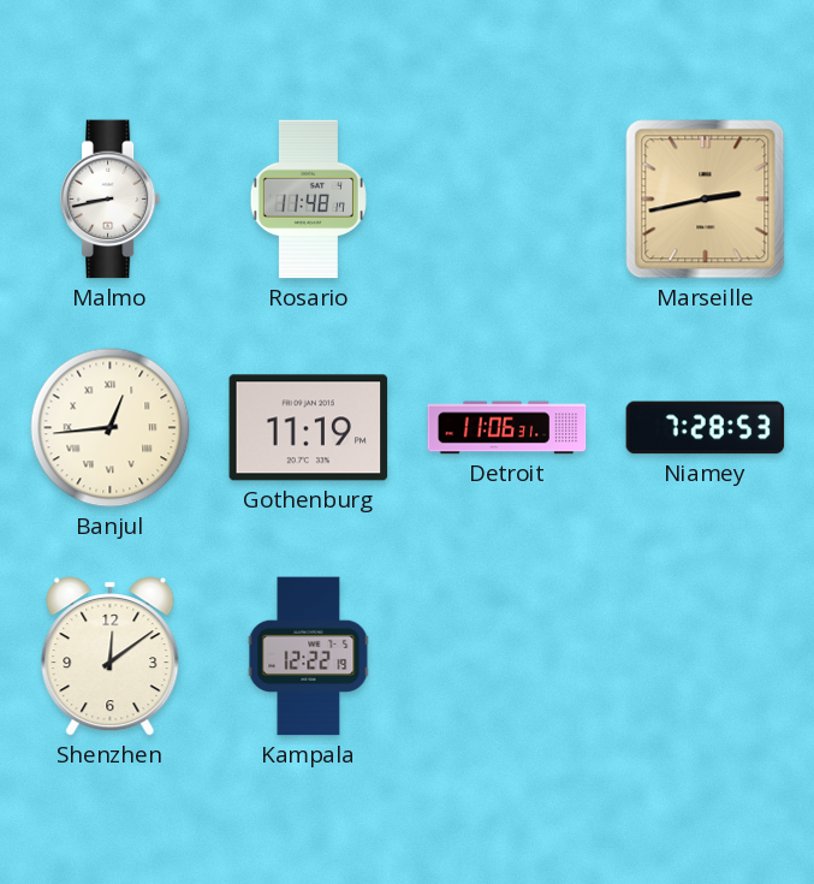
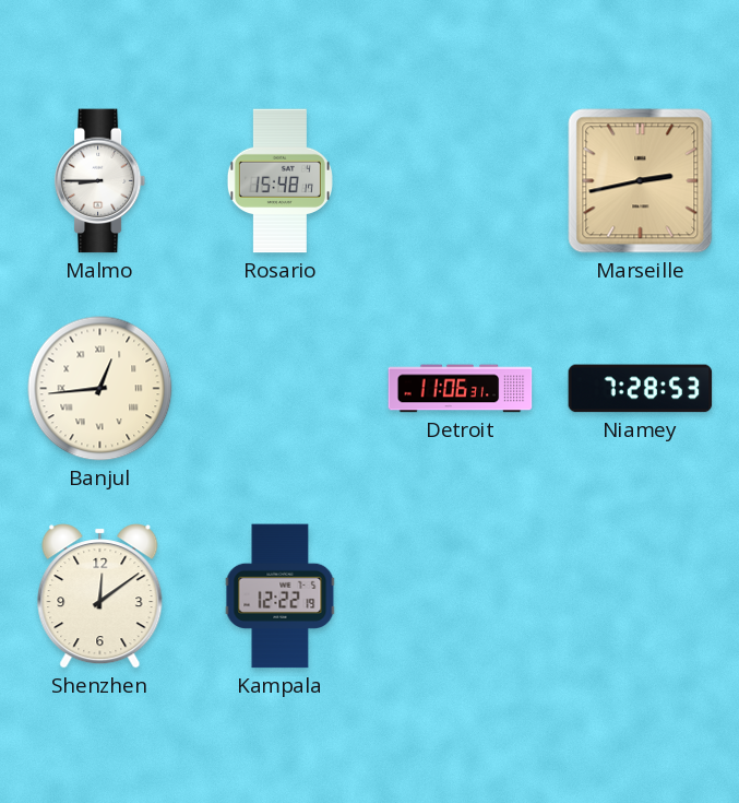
Malmo: 8:43 -> 8:45
Rosario: 11:48 -> 15:48
Gothenburg: 11:19 -> none
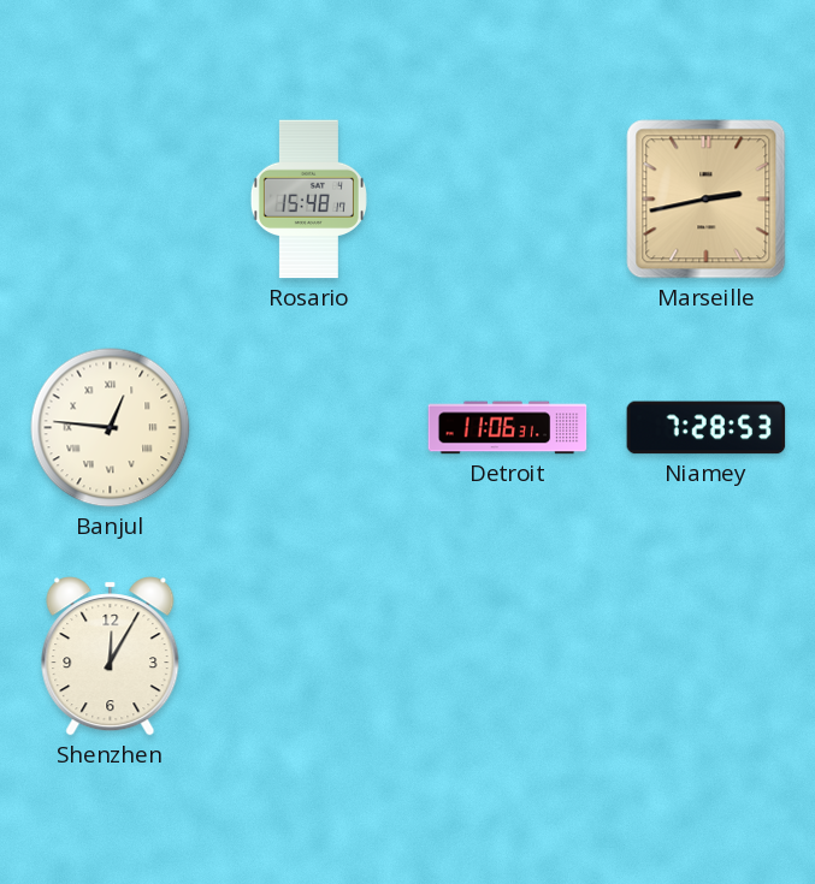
Malmo: 8:45 -> none
Banjul: 12:44 -> 12:46
Shenzhen: 12:09 -> 12:05
Kampala: 12:22 -> none
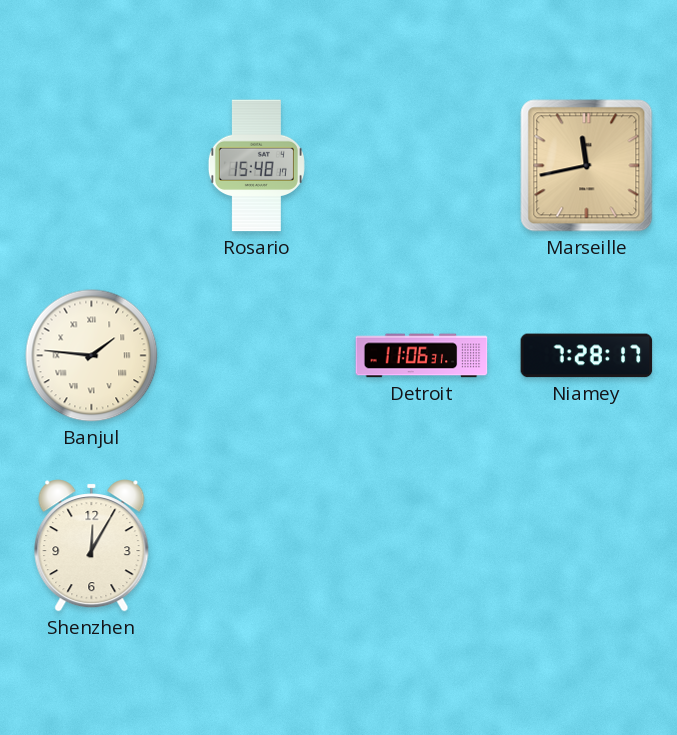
Marseille: 2:43 -> 11:43
Banjul: 12:46 -> 1:46
Niamey: 7:28:53 -> 7:28:17
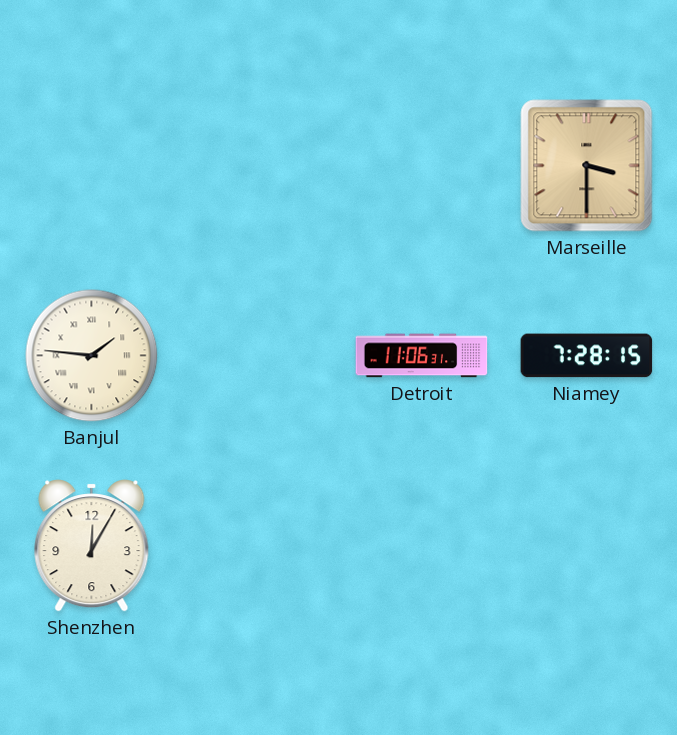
Rosario: 15:48 -> none
Marseille: 11:43 -> 3:30
Niamey: 7:28:17 -> 7:28:15
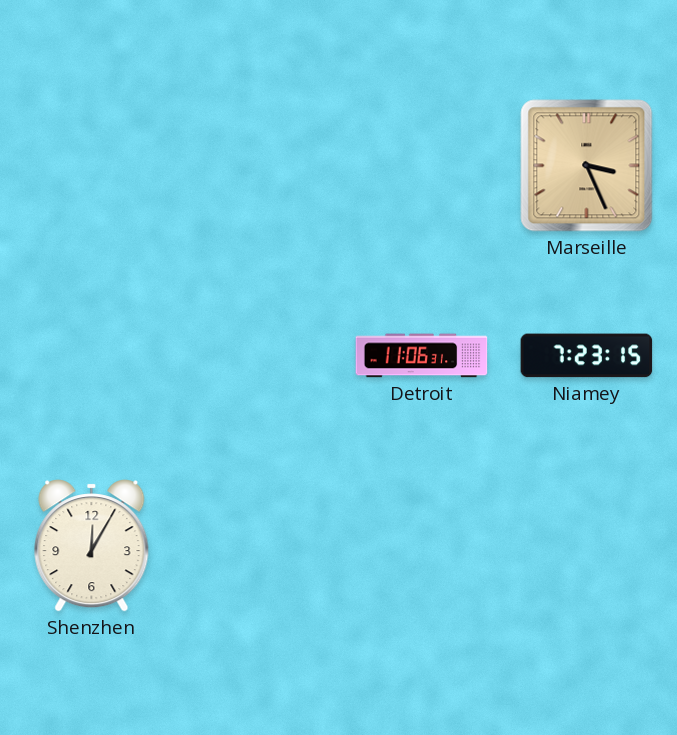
Marseille: 3:30 -> 3:26
Banjul: 1:46 -> none
Niamey: 7:28 -> 7:23
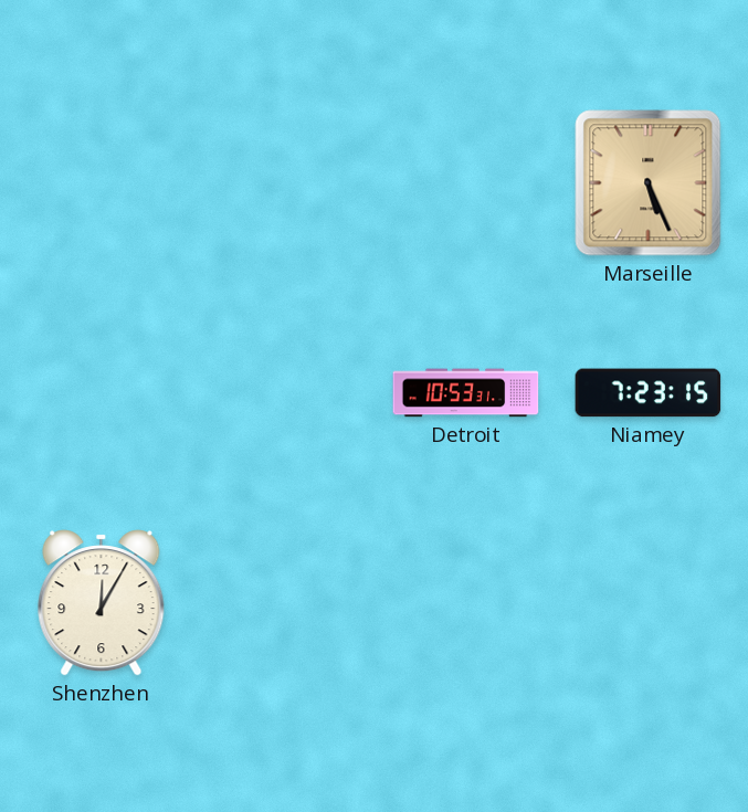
Marseille: 3:26 -> 5:26
Detroit: 11:06 -> 10:53
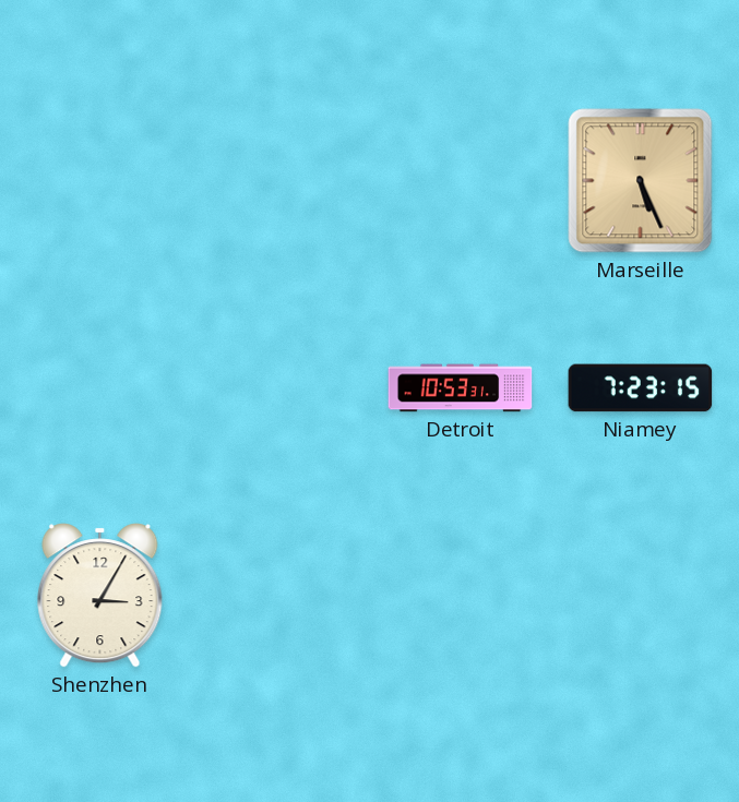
Shenzhen: 12:05 -> 3:05
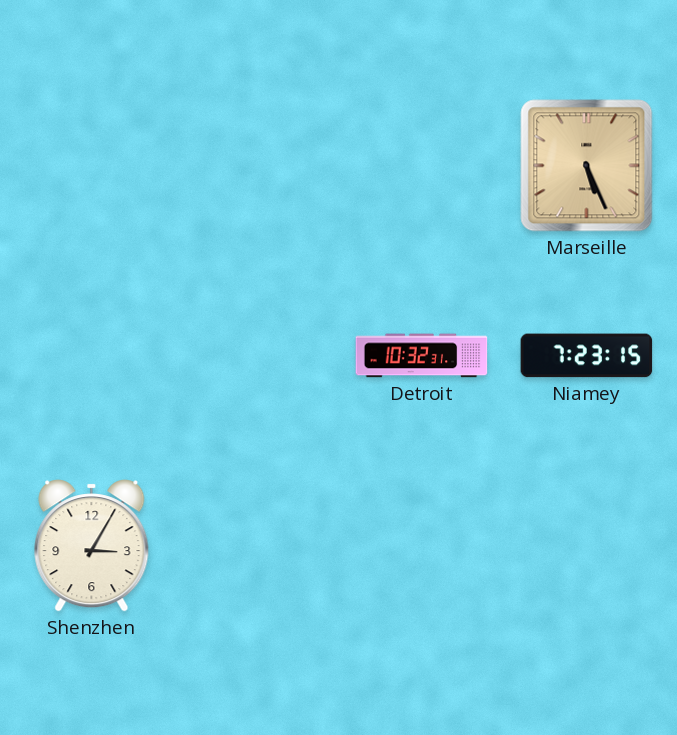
Detroit: 10:53 -> 10:32
